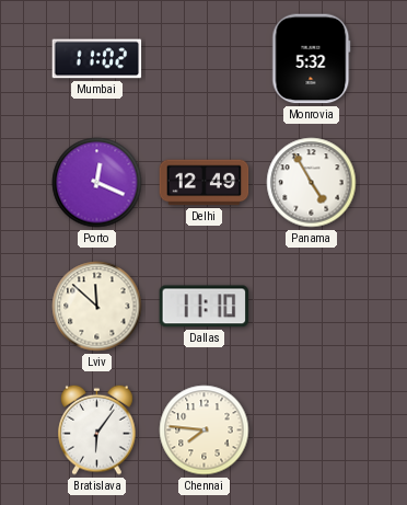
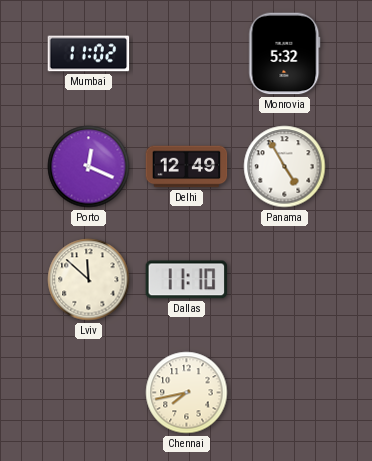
Bratislava: 6:06 -> none
Chennai: 7:46 -> 7:43
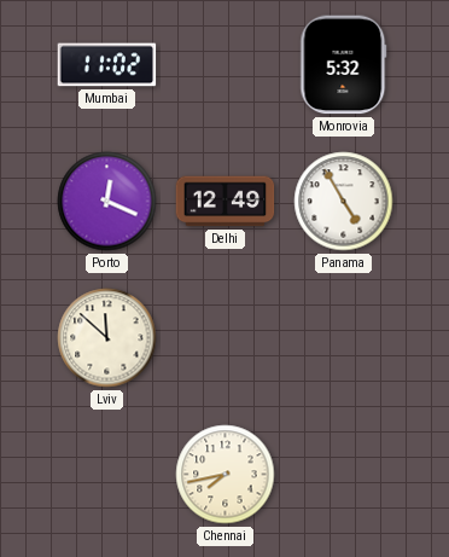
Dallas: 11:10 -> none
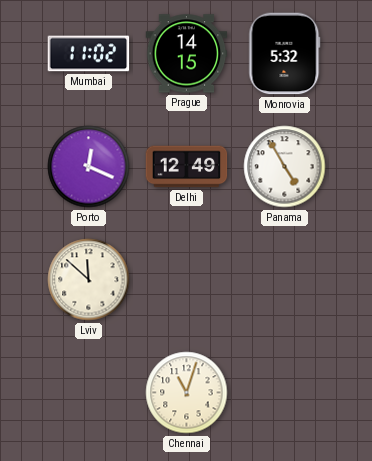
Prague: none -> 14:15
Chennai: 7:43 -> 11:03
